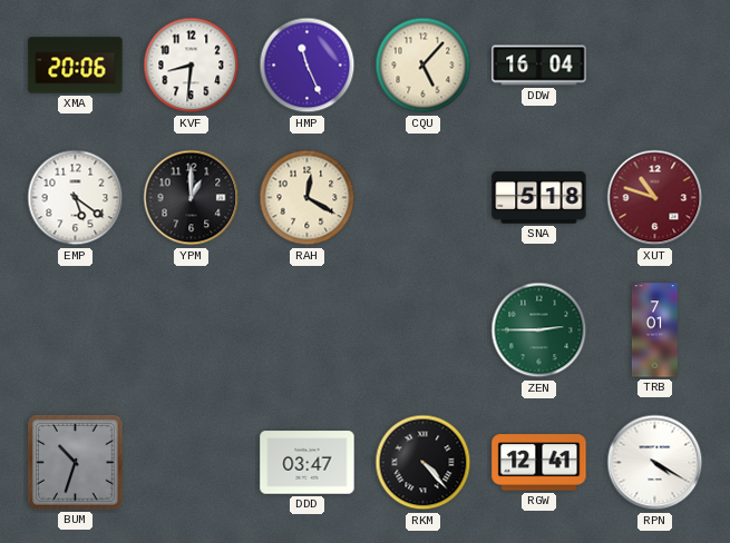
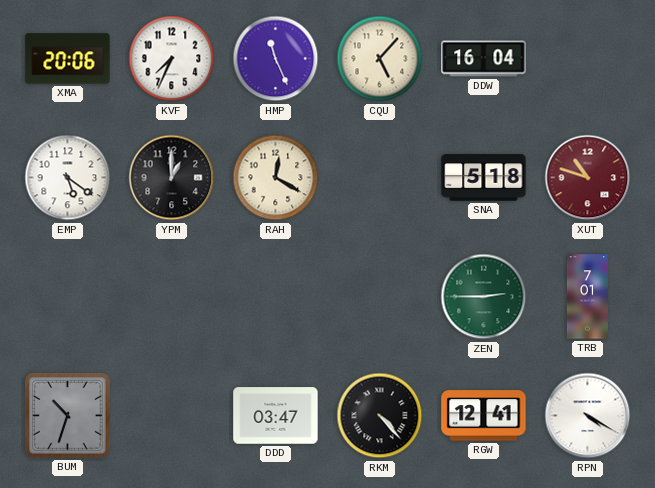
KVF: 8:31 -> 7:34
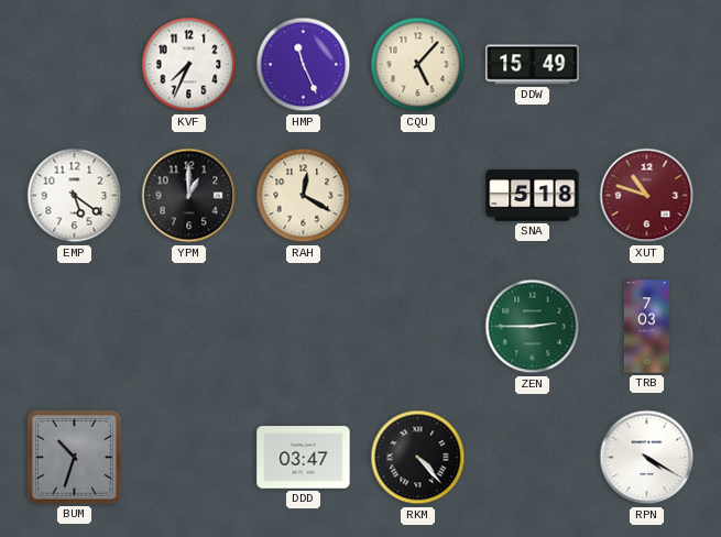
XMA: 20:06 -> none
DDW: 16:04 -> 15:49
TRB: 7:01 -> 7:03
RGW: 12:41 -> none
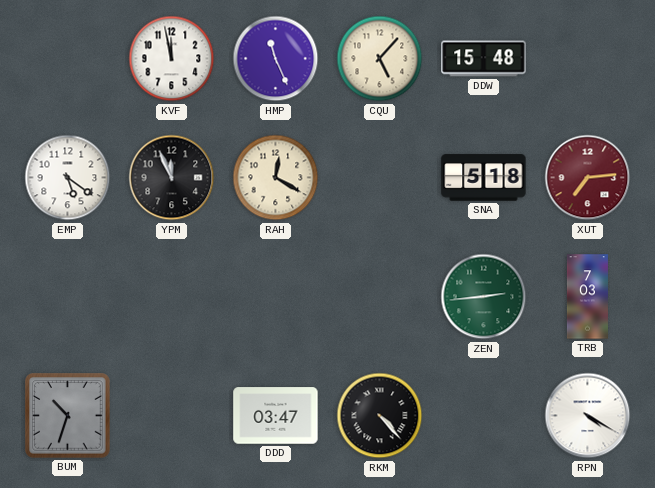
KVF: 7:34 -> 11:58
DDW: 15:49 -> 15:48
YPM: 1:00 -> 11:56
XUT: 10:48 -> 7:14
ZEN: 2:45 -> 2:44
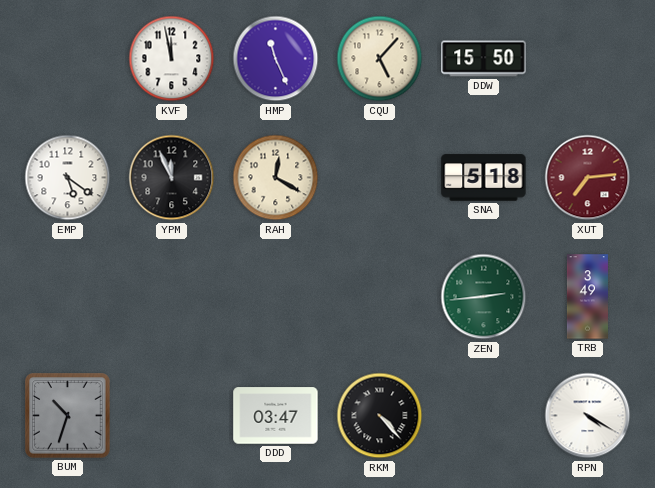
DDW: 15:48 -> 15:50
TRB: 7:03 -> 3:49
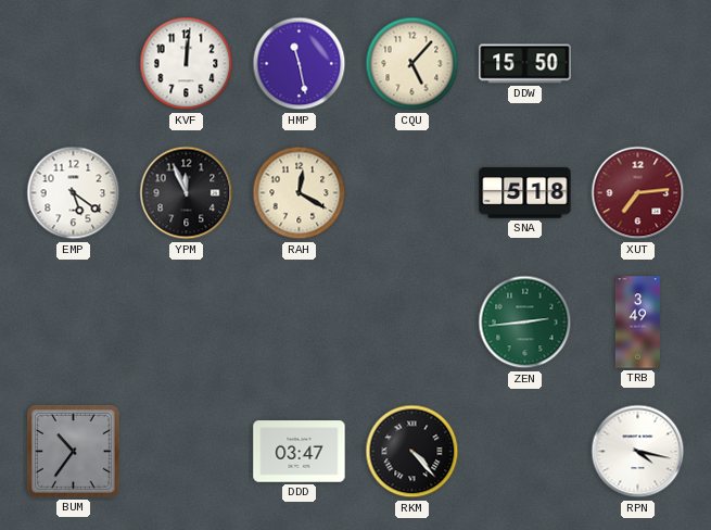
KVF: 11:58 -> 12:01
HMP: 11:26 -> 11:28
BUM: 10:33 -> 10:36
RPN: 4:20 -> 4:17
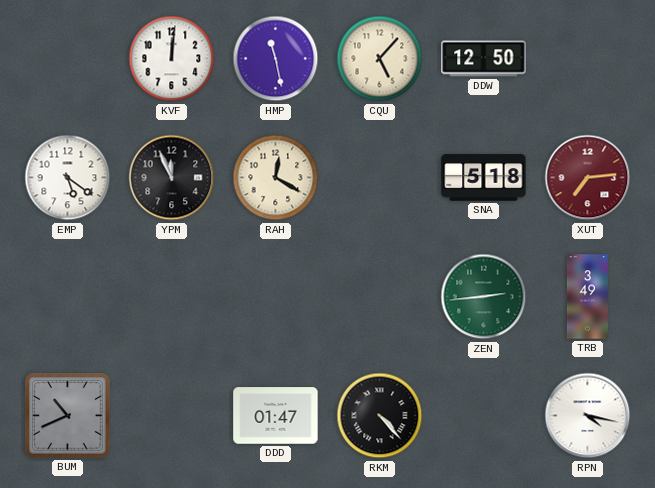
DDW: 15:50 -> 12:50
BUM: 10:36 -> 10:41
DDD: 03:47 -> 01:47
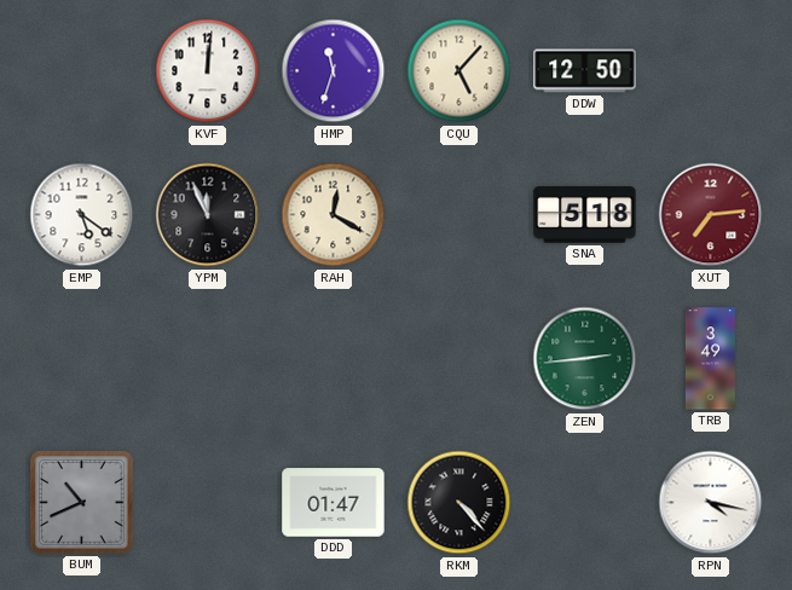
HMP: 11:28 -> 11:33
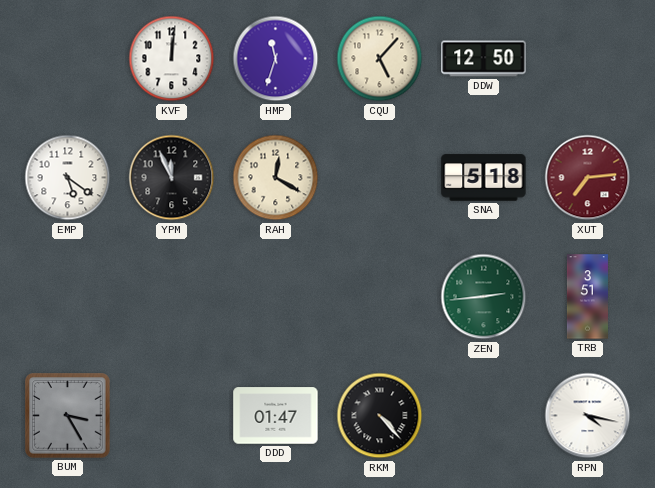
TRB: 3:49 -> 3:51
BUM: 10:41 -> 3:25
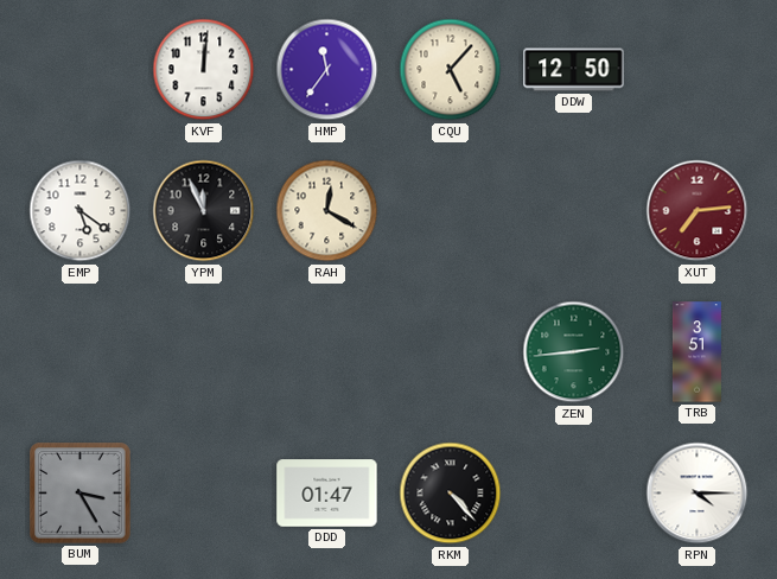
HMP: 11:33 -> 11:36
SNA: 5:18 -> none
RPN: 4:17 -> 4:15
